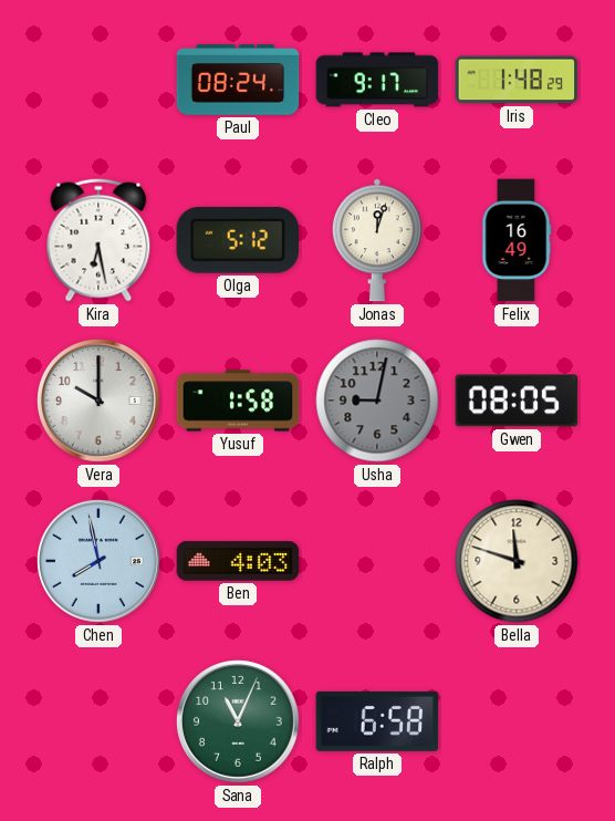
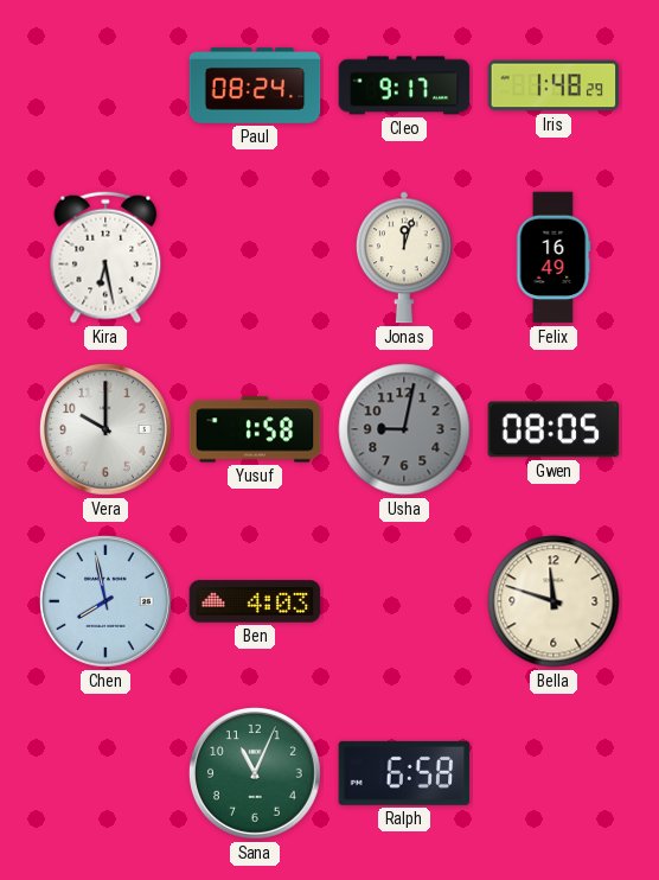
Olga: 5:12 -> none
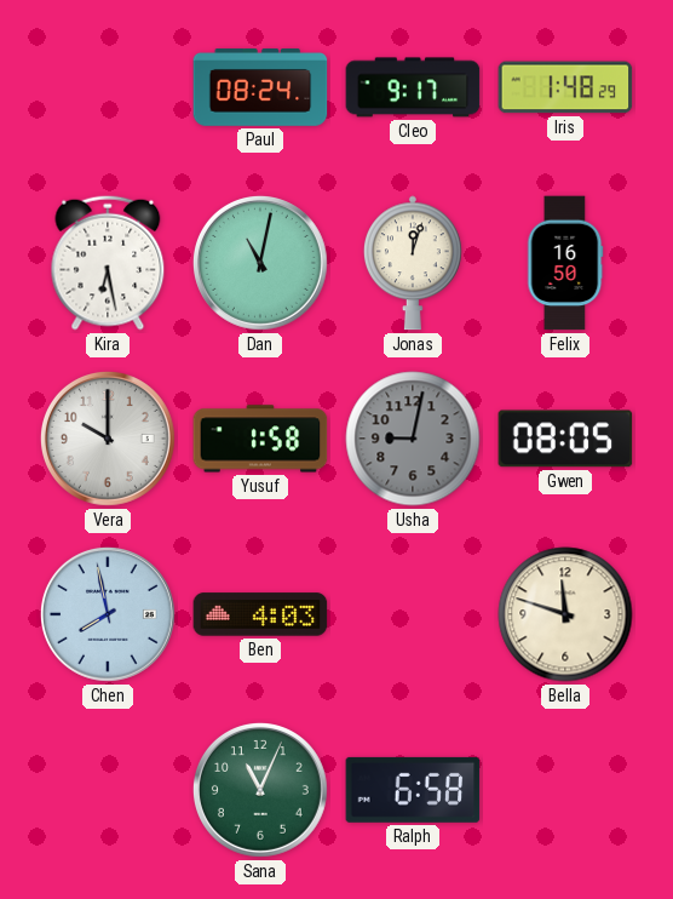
Dan: none -> 11:02
Felix: 16:49 -> 16:50
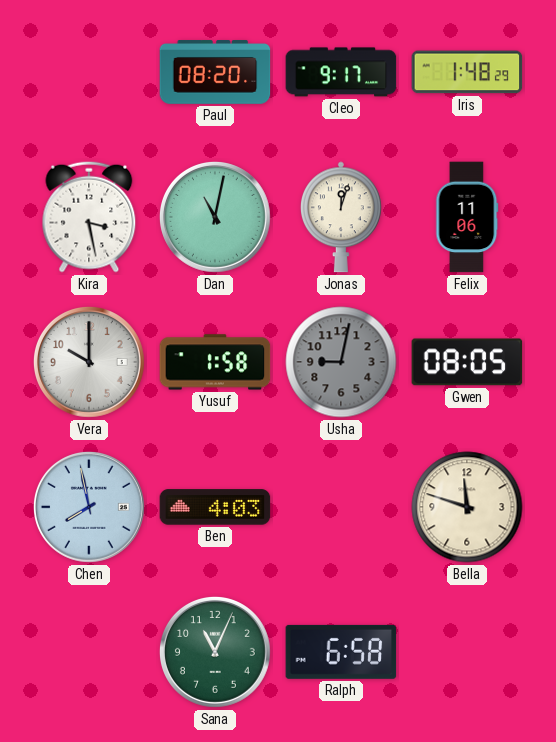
Paul: 08:24 -> 08:20
Kira: 6:28 -> 3:28
Felix: 16:50 -> 11:06
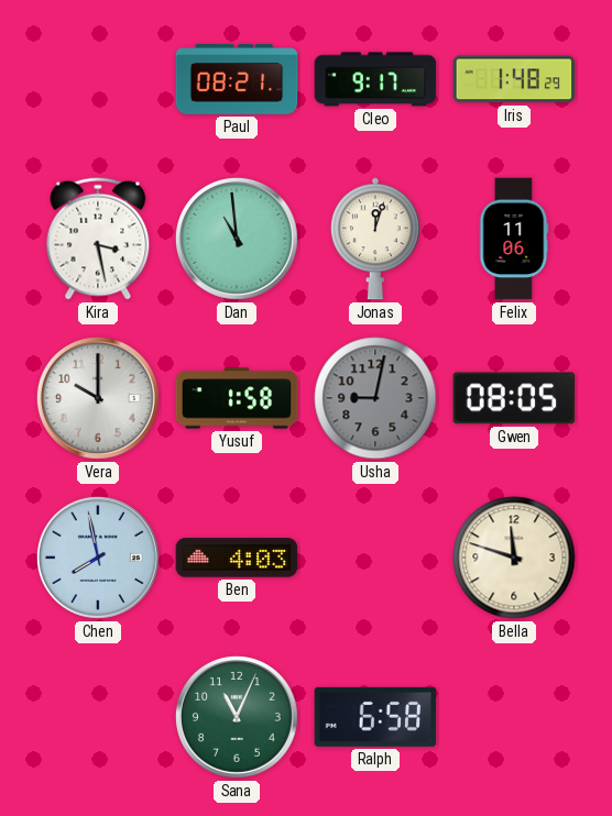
Paul: 08:20 -> 08:21
Dan: 11:02 -> 10:59
